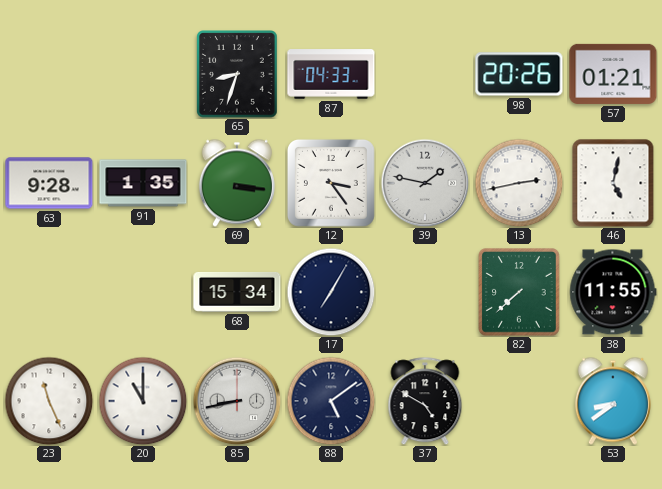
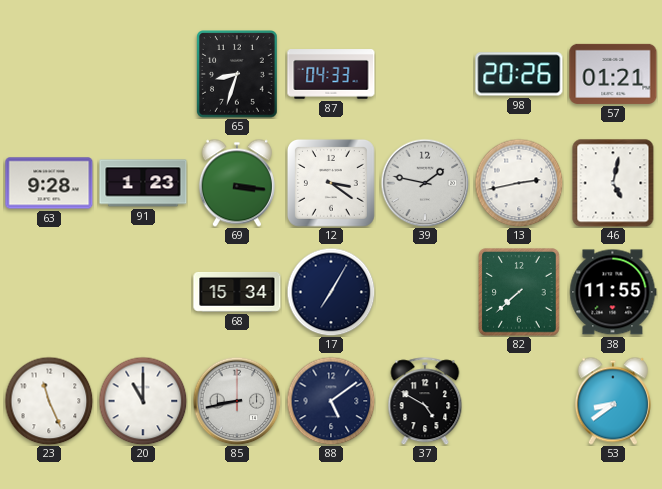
91: 1:35 -> 1:23
12: 3:24 -> 3:21
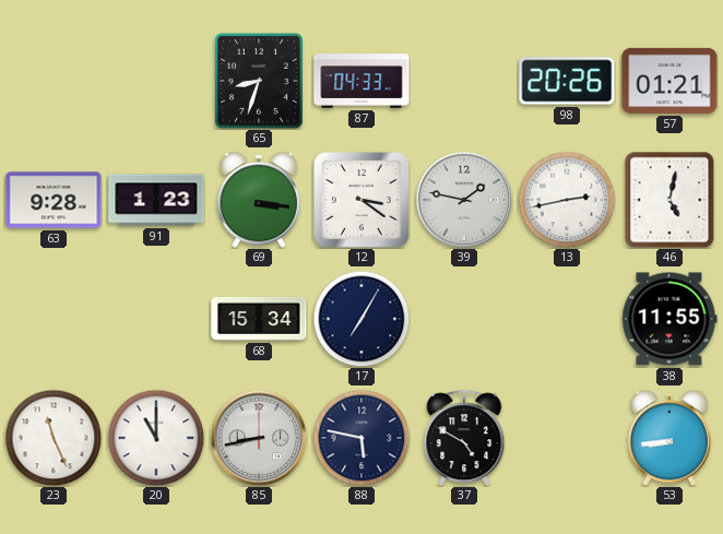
82: 7:38 -> none
88: 5:09 -> 5:47
53: 8:39 -> 8:44
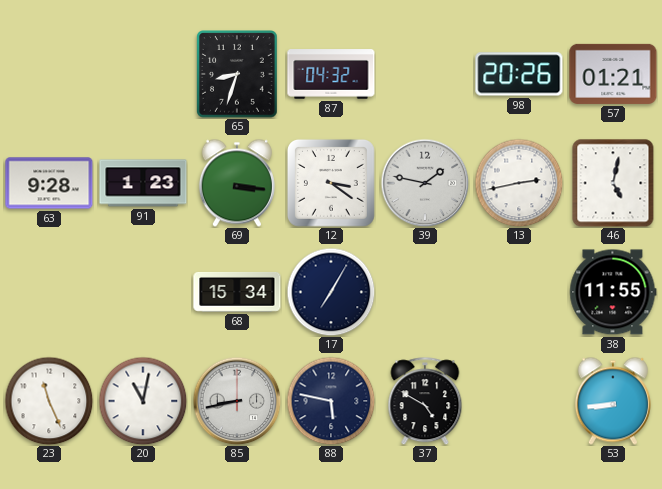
87: 04:33 -> 04:32
20: 11:00 -> 11:02
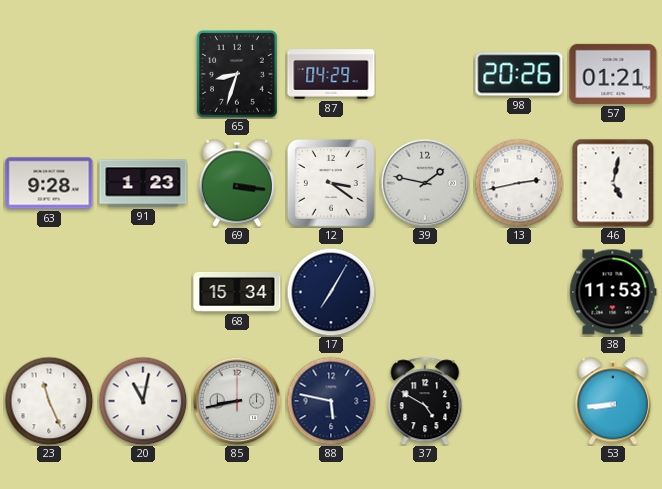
87: 04:32 -> 04:29
38: 11:55 -> 11:53
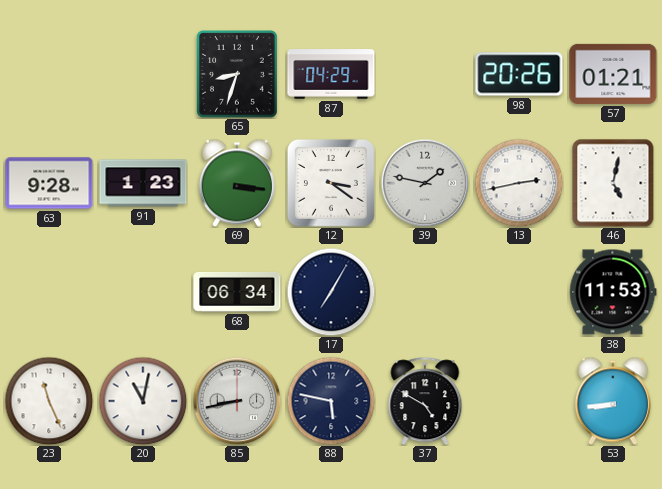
68: 15:34 -> 06:34
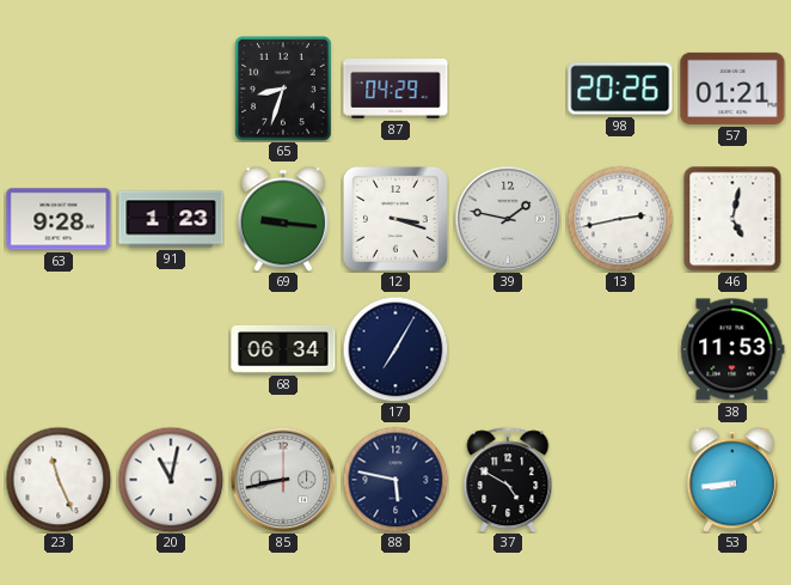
69: 3:16 -> 9:16
12: 3:21 -> 3:18
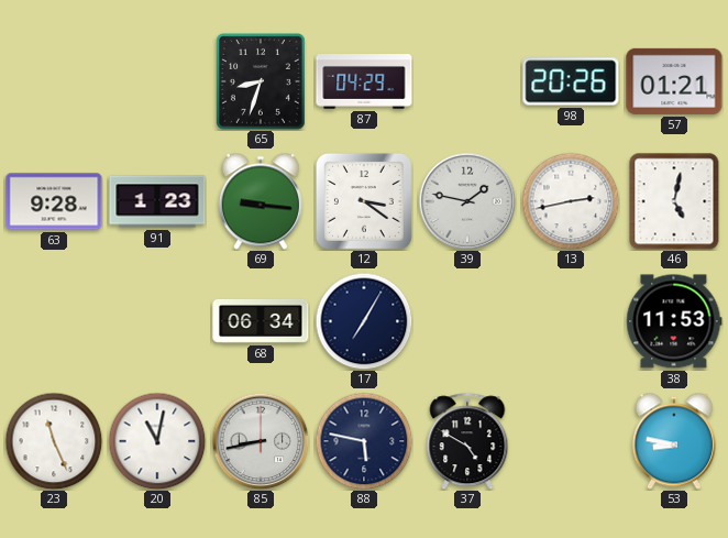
12: 3:18 -> 3:21
53: 8:44 -> 8:47
